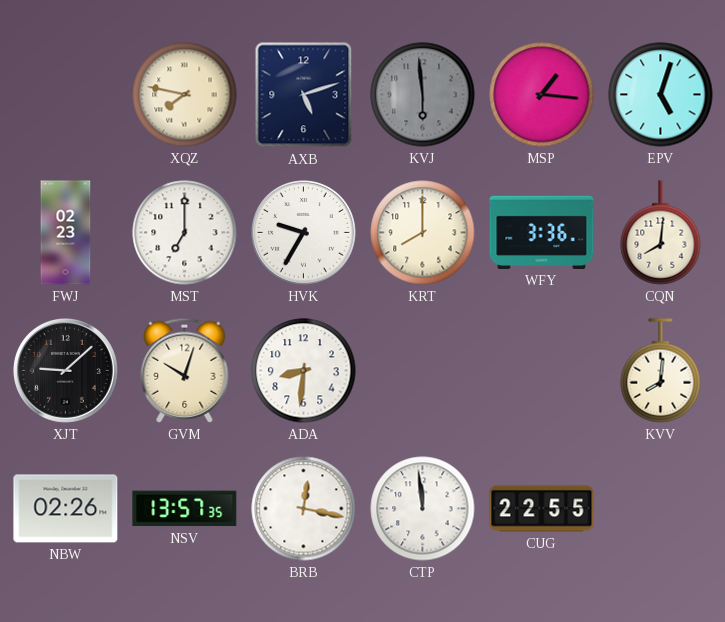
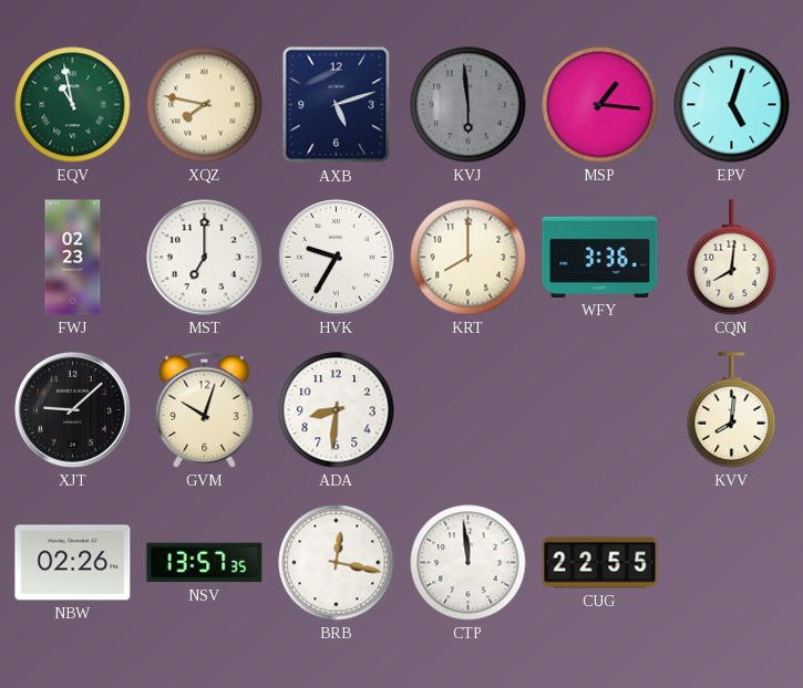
EQV: none -> 10:58
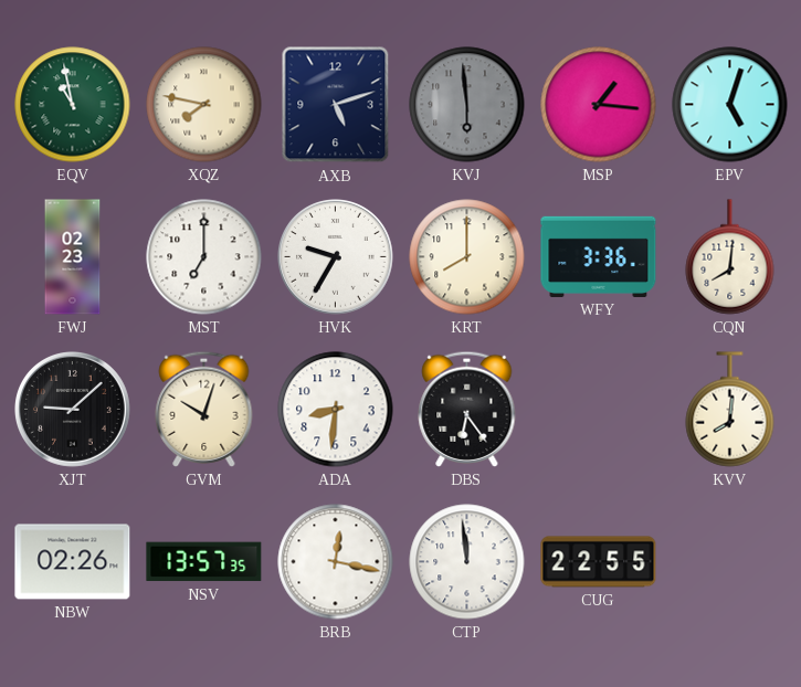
DBS: none -> 6:24
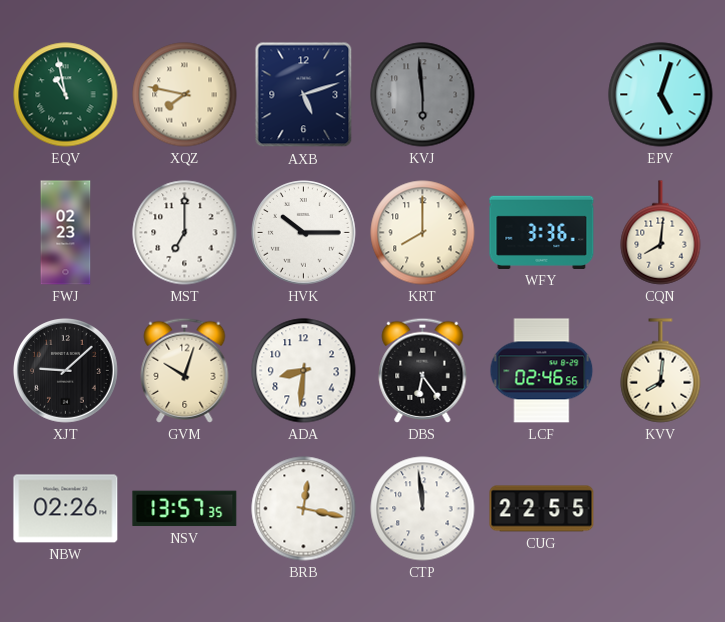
MSP: 1:16 -> none
HVK: 9:35 -> 10:15
LCF: none -> 02:46
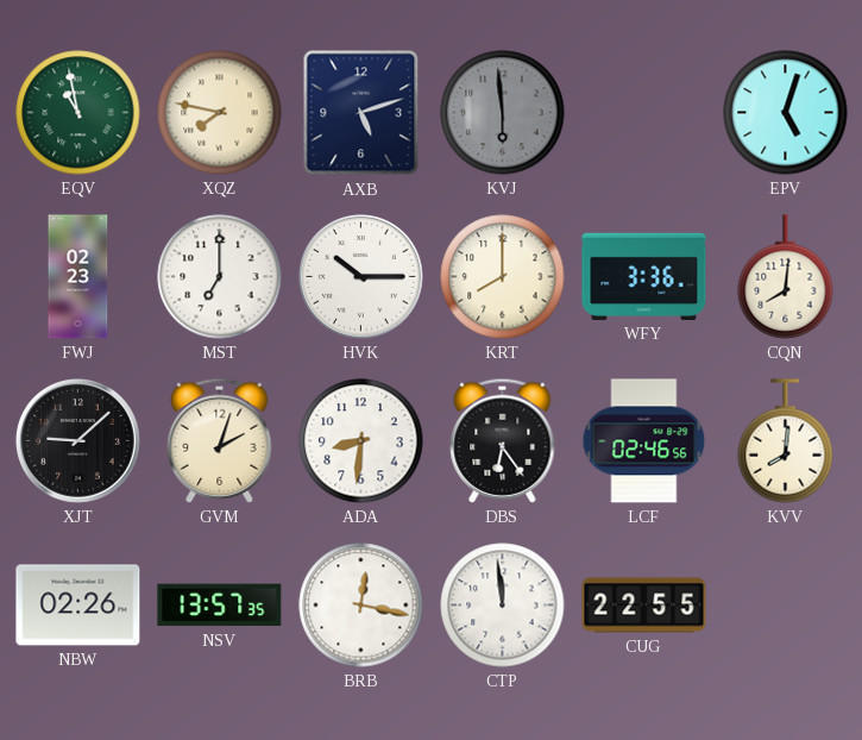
GVM: 10:03 -> 2:03
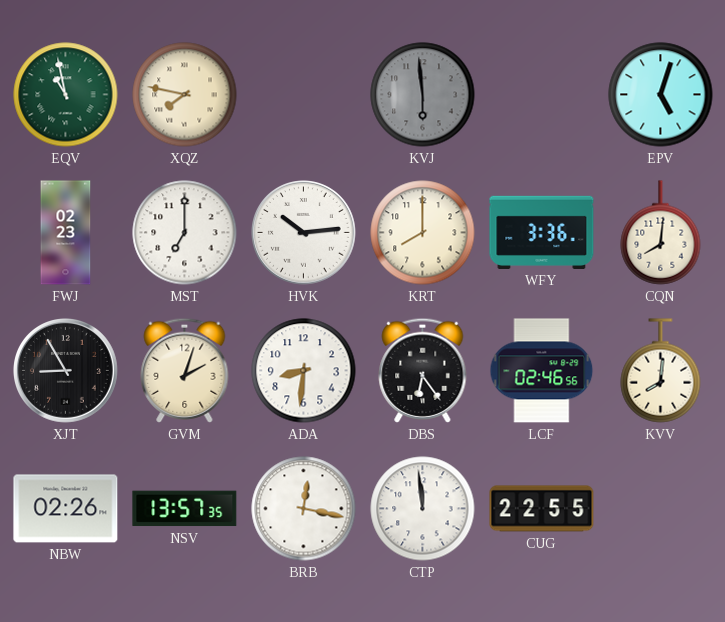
AXB: 5:12 -> none
HVK: 10:15 -> 10:14
XJT: 9:08 -> 8:55
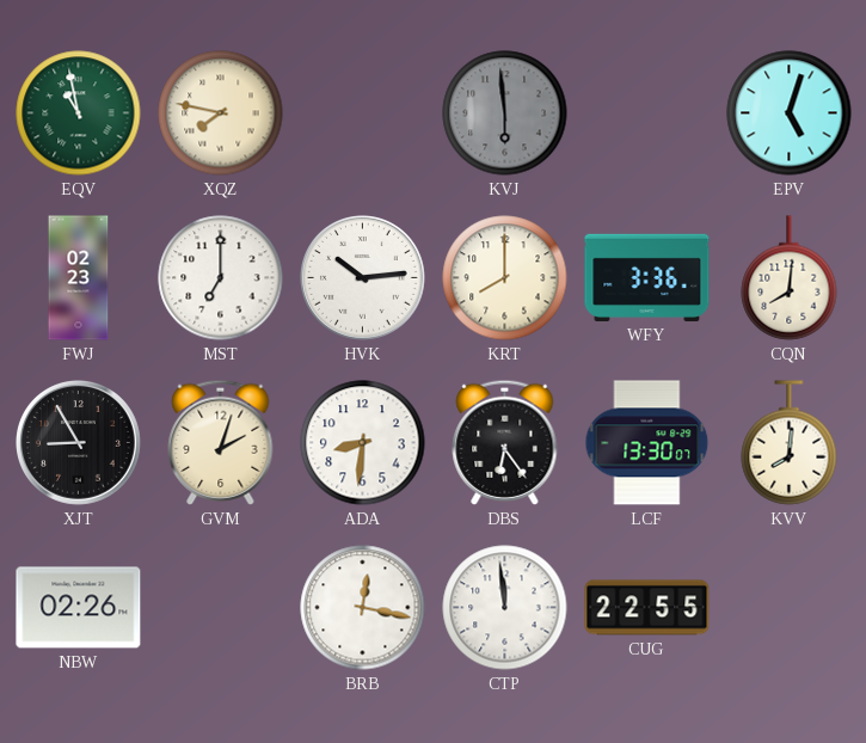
LCF: 02:46 -> 13:30
NSV: 13:57 -> none
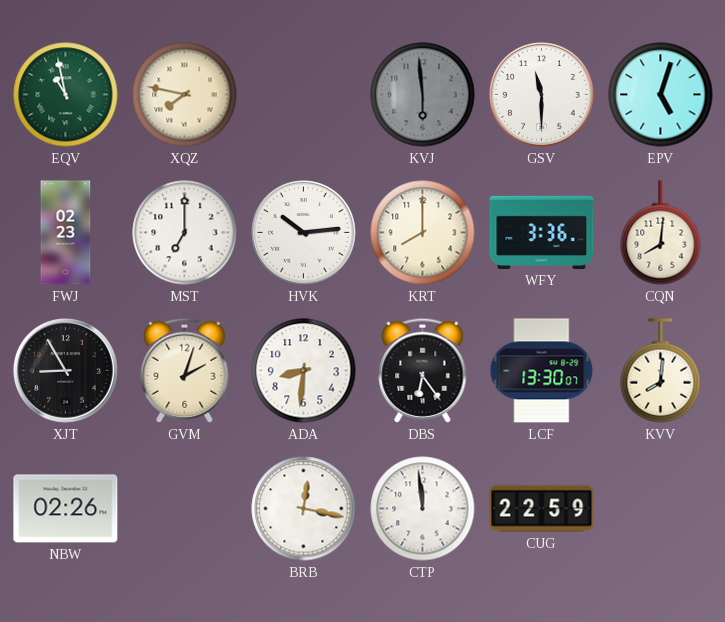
GSV: none -> 11:30
CUG: 22:55 -> 22:59
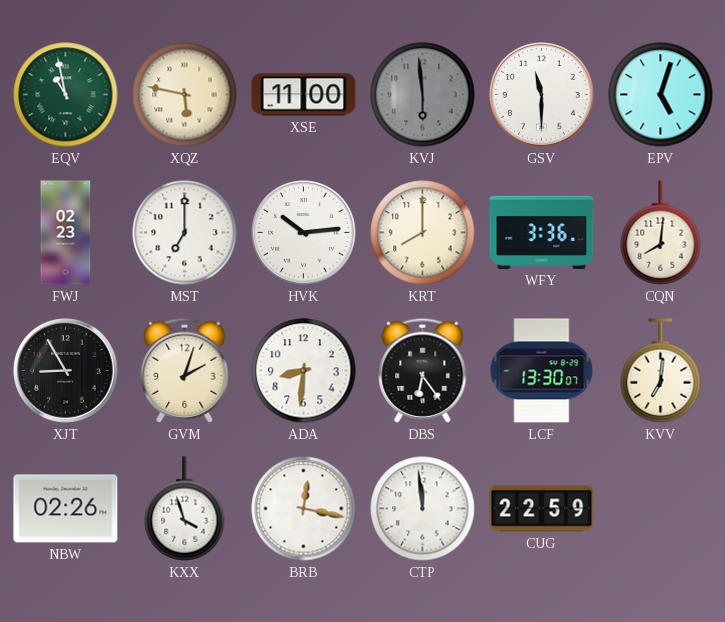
XQZ: 7:47 -> 5:47
XSE: none -> 11:00
KVV: 8:01 -> 7:01
KXX: none -> 3:57
